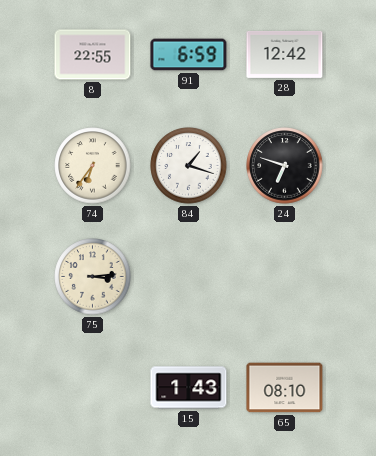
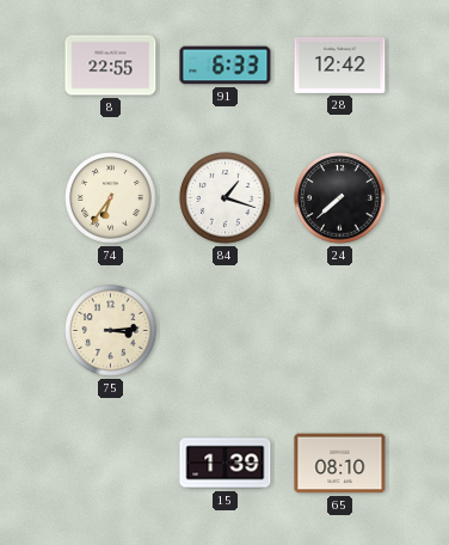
91: 6:59 -> 6:33
24: 6:48 -> 7:38
15: 1:43 -> 1:39
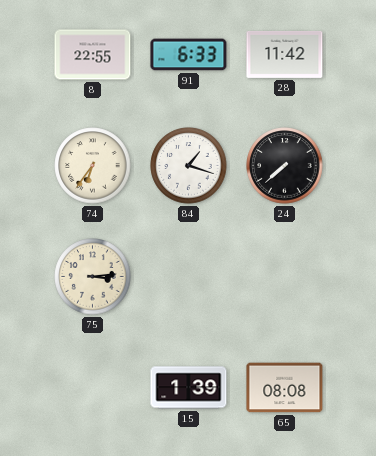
28: 12:42 -> 11:42
65: 08:10 -> 08:08
